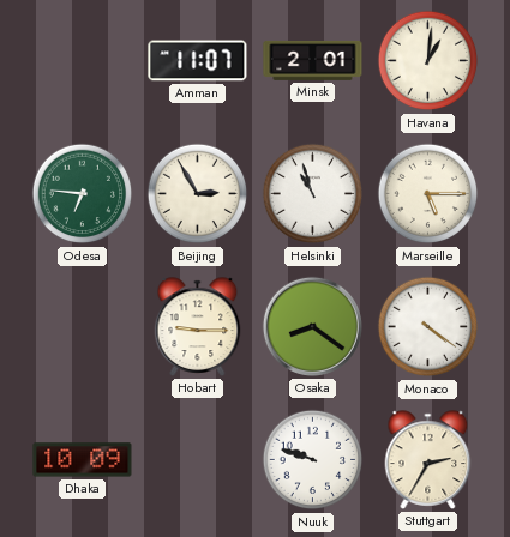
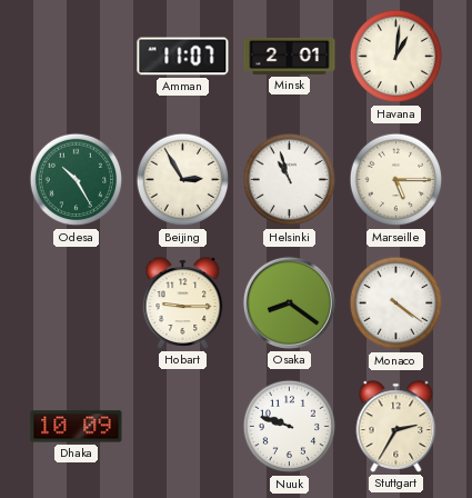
Odesa: 6:46 -> 10:25
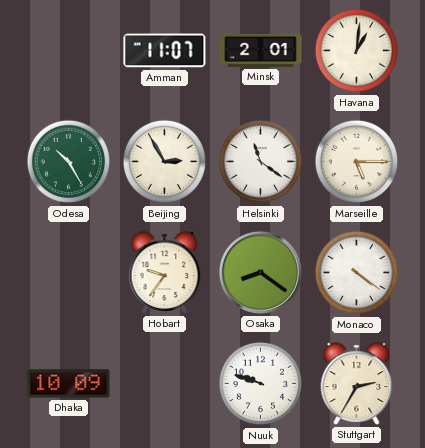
Helsinki: 10:57 -> 11:21
Hobart: 9:15 -> 9:36
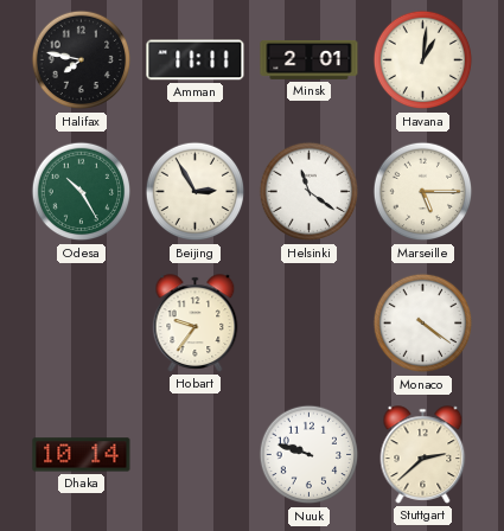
Halifax: none -> 7:47
Amman: 11:07 -> 11:11
Osaka: 8:21 -> none
Dhaka: 10:09 -> 10:14
Stuttgart: 2:35 -> 2:38
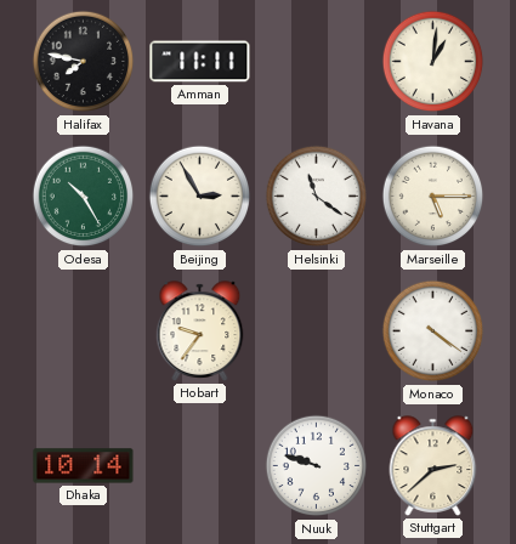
Minsk: 2:01 -> none
